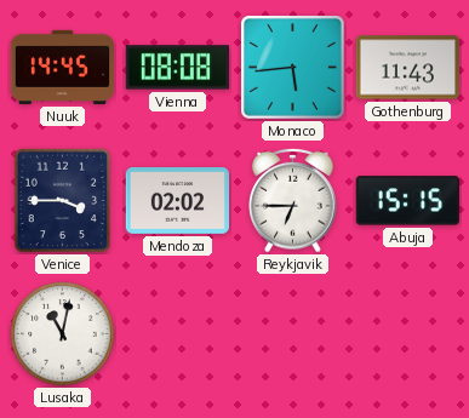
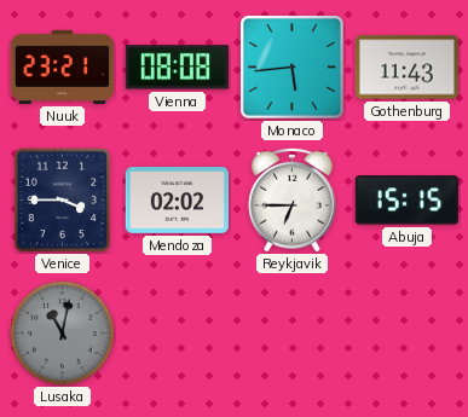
Nuuk: 14:45 -> 23:21
Lusaka dial: white -> grey
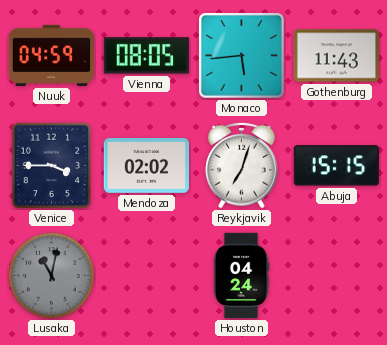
Nuuk: 23:21 -> 04:59
Vienna: 08:08 -> 08:05
Reykjavik: 6:45 -> 7:03
Houston: none -> 04:24
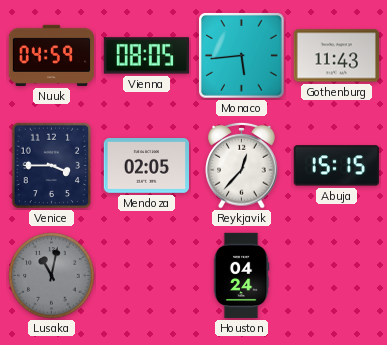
Mendoza: 02:02 -> 02:05
Reykjavik: 7:03 -> 12:37
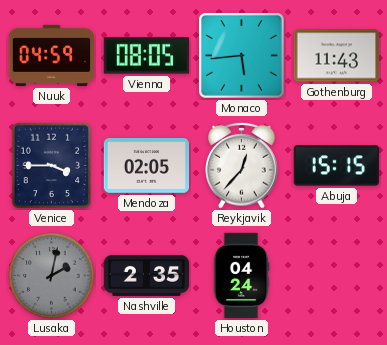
Lusaka: 11:02 -> 2:02
Nashville: none -> 2:35
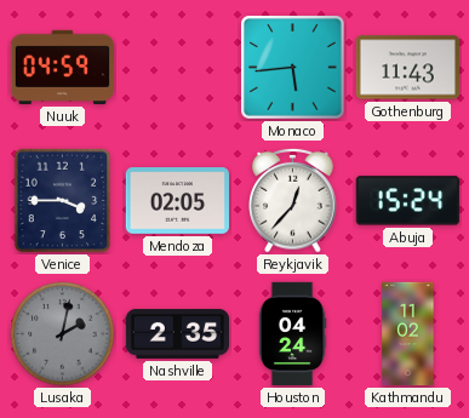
Vienna: 08:05 -> none
Abuja: 15:15 -> 15:24
Kathmandu: none -> 11:02
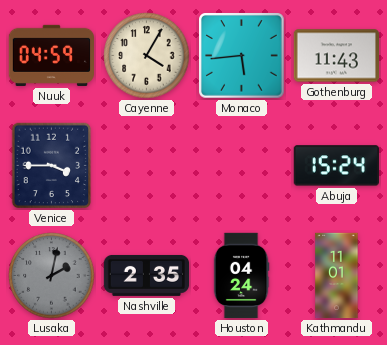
Cayenne: none -> 4:05
Mendoza: 02:05 -> none
Reykjavik: 12:37 -> none
Kathmandu: 11:02 -> 11:01
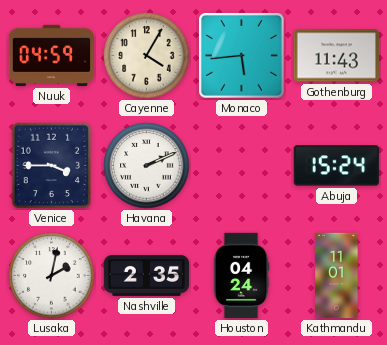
Havana: none -> 2:11
Lusaka dial: grey -> white
